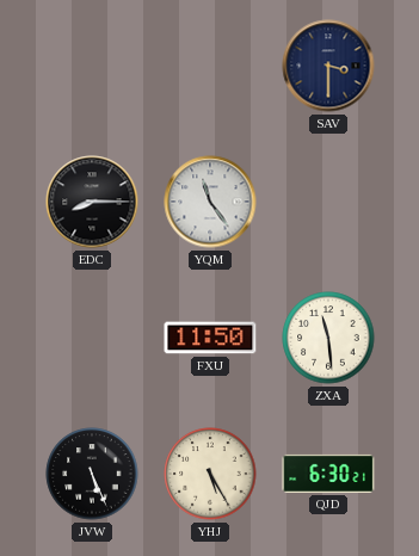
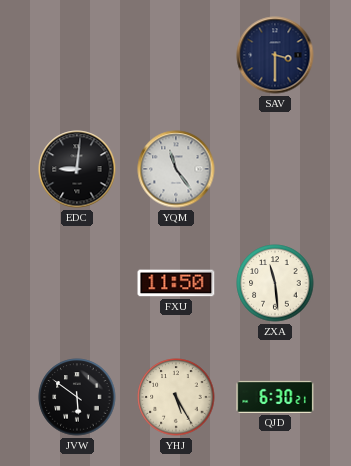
EDC: 8:15 -> 9:01
JVW: 5:26 -> 5:51
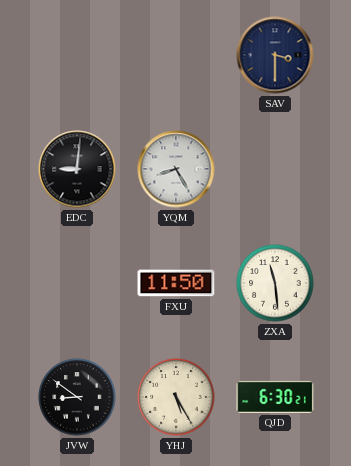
YQM: 11:24 -> 8:25
JVW: 5:51 -> 8:51
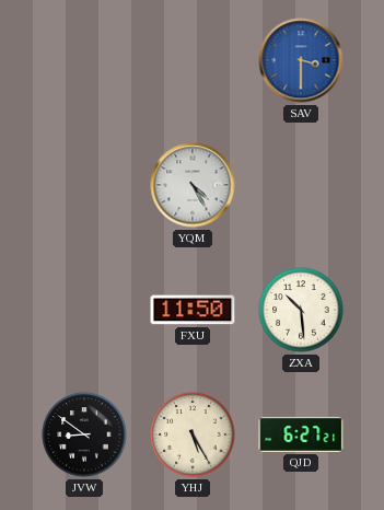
SAV dial: navy -> blue
EDC: 9:01 -> none
YQM: 8:25 -> 4:25
ZXA: 11:29 -> 10:29
QJD: 6:30 -> 6:27
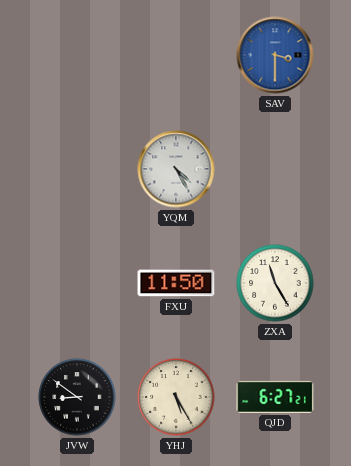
ZXA: 10:29 -> 11:25
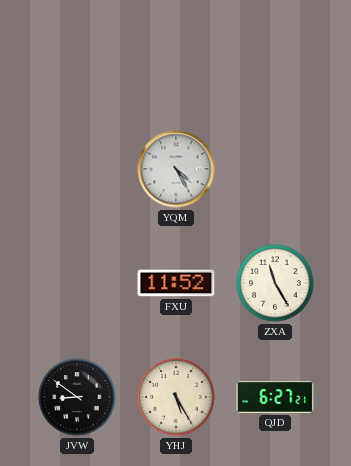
SAV: 3:30 -> none
FXU: 11:50 -> 11:52
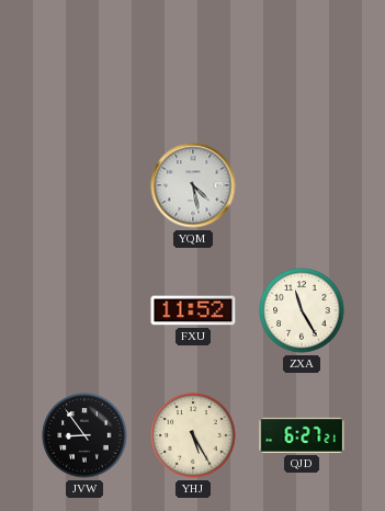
YQM: 4:25 -> 4:28
JVW: 8:51 -> 8:54
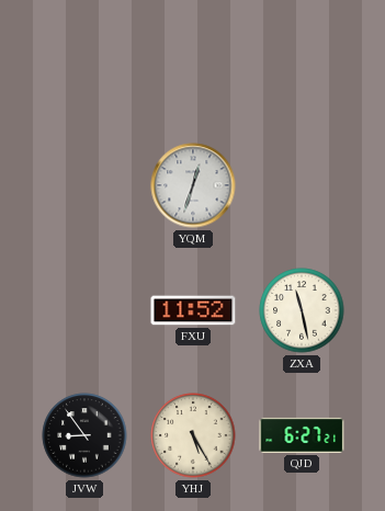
YQM: 4:28 -> 12:33
ZXA: 11:25 -> 11:28
